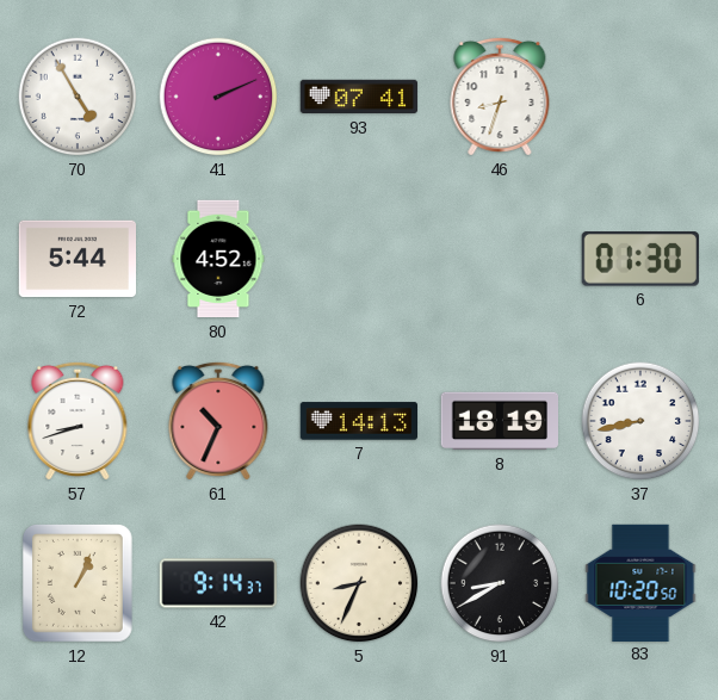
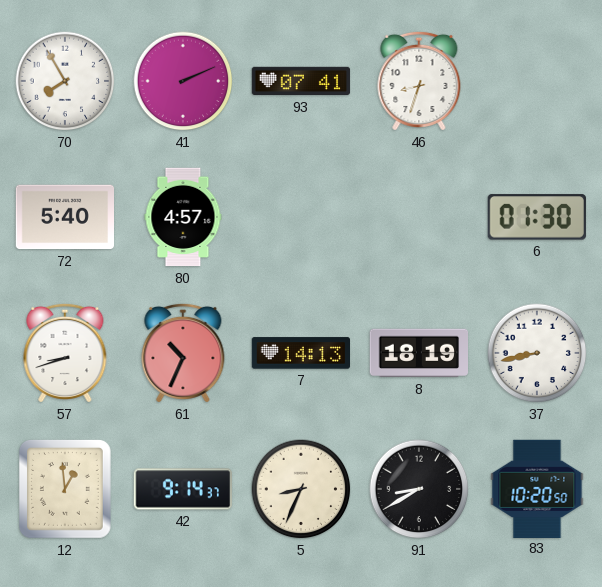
70: 4:55 -> 7:55
72: 5:44 -> 5:40
80: 4:52 -> 4:57
12: 1:04 -> 12:59
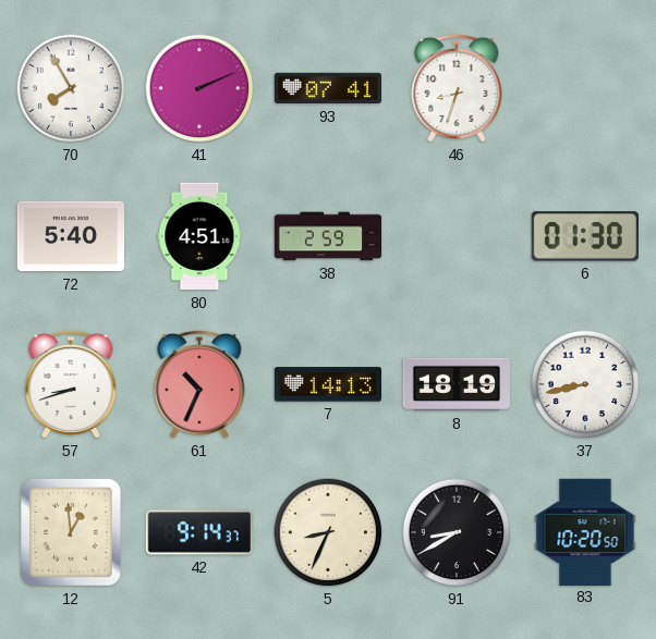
80: 4:57 -> 4:51
38: none -> 2:59
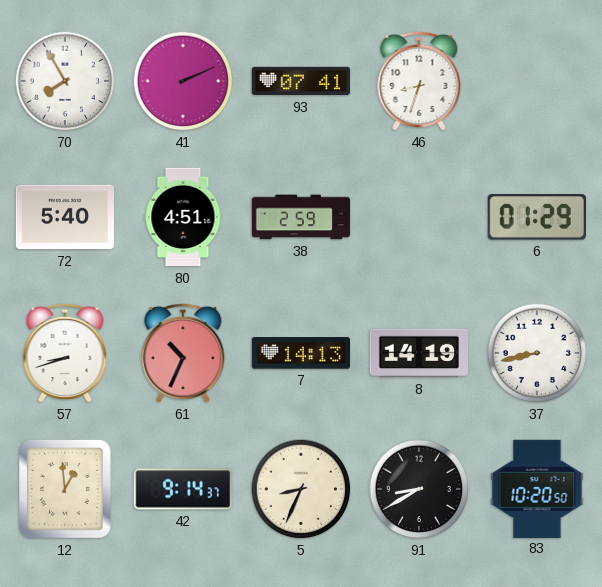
6: 01:30 -> 01:29
8: 18:19 -> 14:19
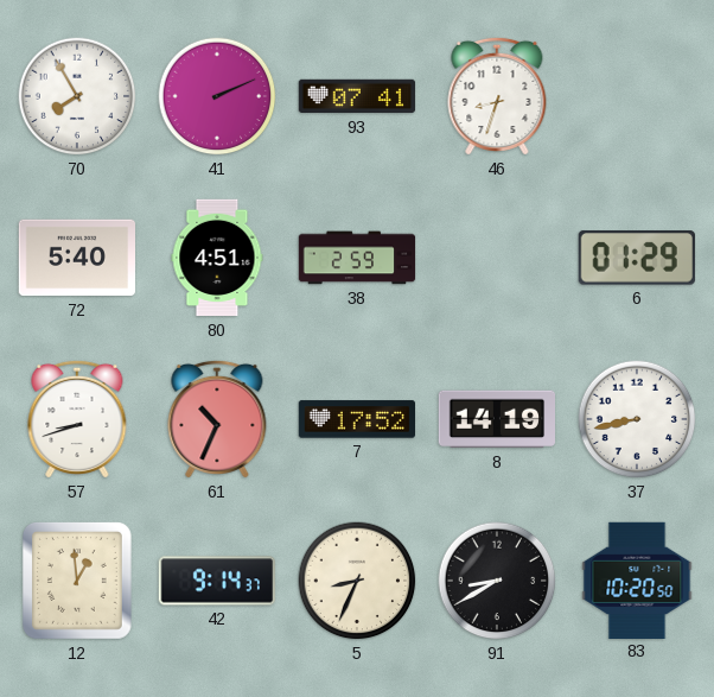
7: 14:13 -> 17:52
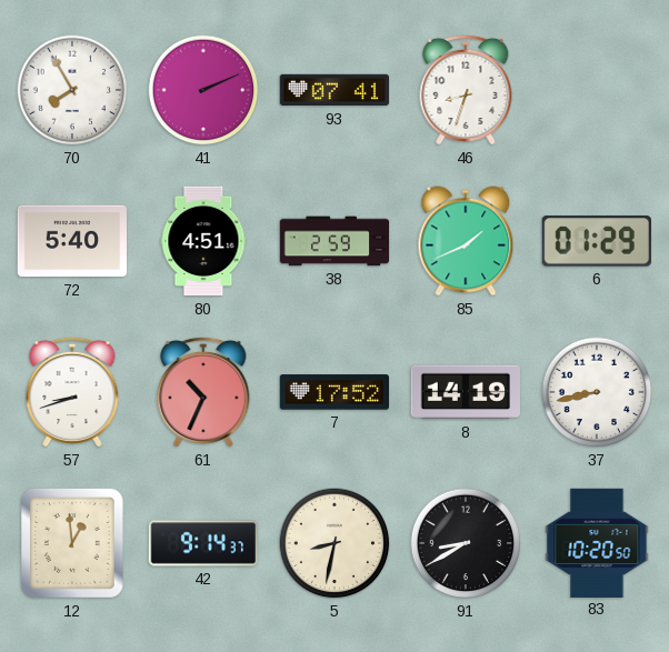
85: none -> 1:41
5: 8:34 -> 8:32
